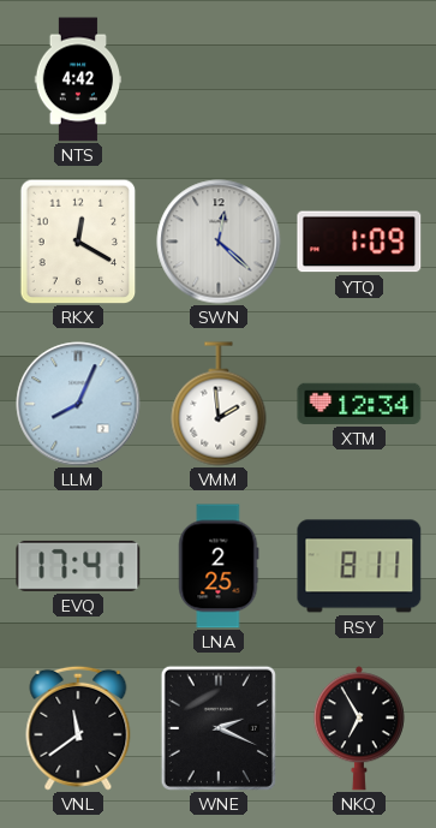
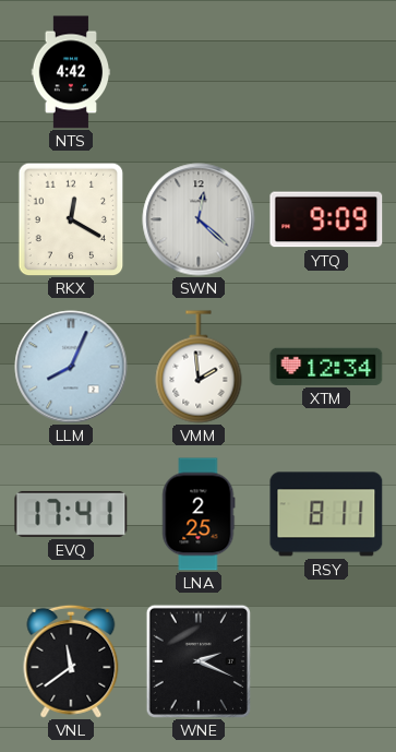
YTQ: 1:09 -> 9:09
NKQ: 6:55 -> none
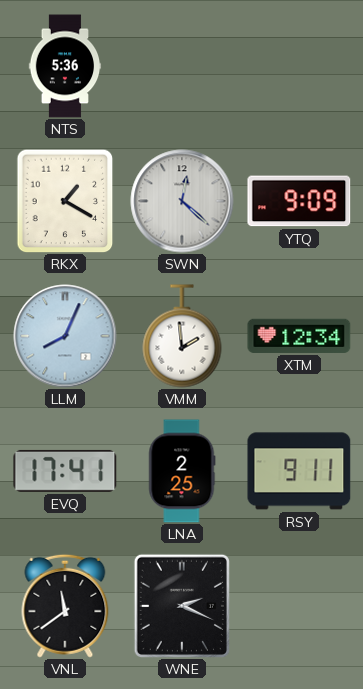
NTS: 4:42 -> 5:36
RKX: 12:20 -> 1:20
RSY: 8:11 -> 9:11
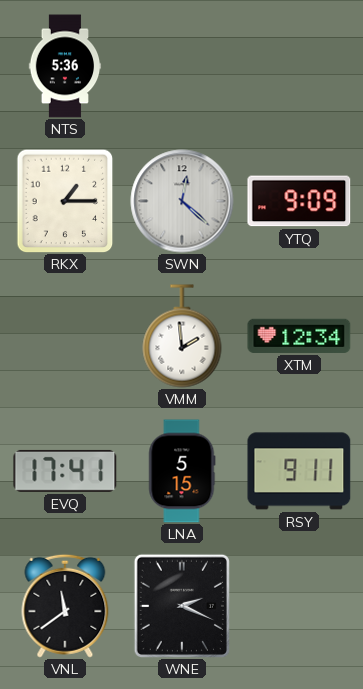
RKX: 1:20 -> 1:15
LLM: 8:04 -> none
LNA: 2:25 -> 5:15
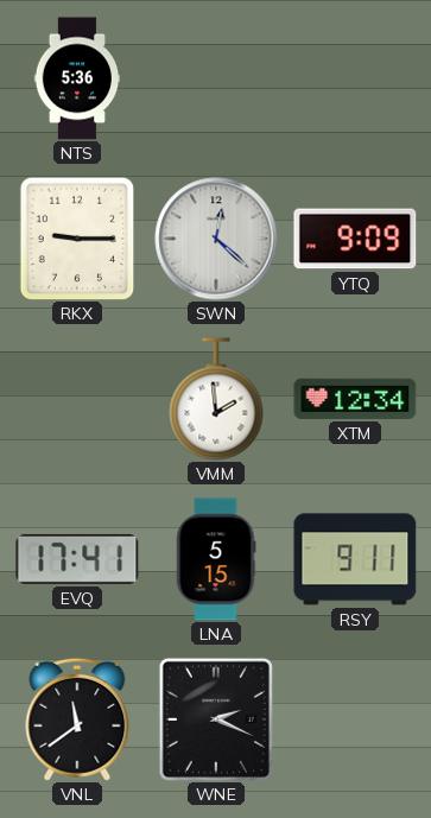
RKX: 1:15 -> 9:15
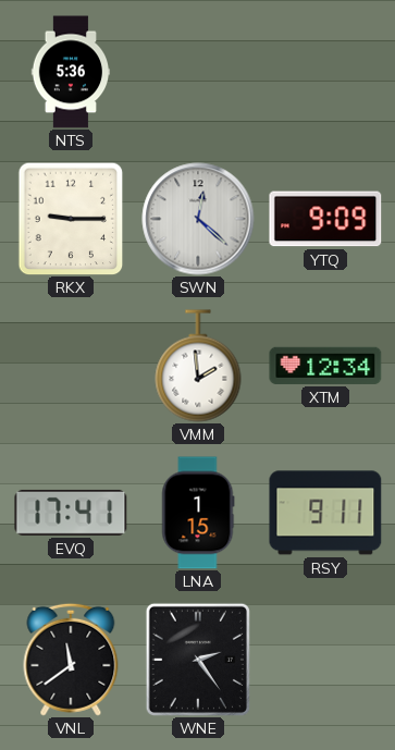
LNA: 5:15 -> 1:15
WNE: 2:19 -> 2:24
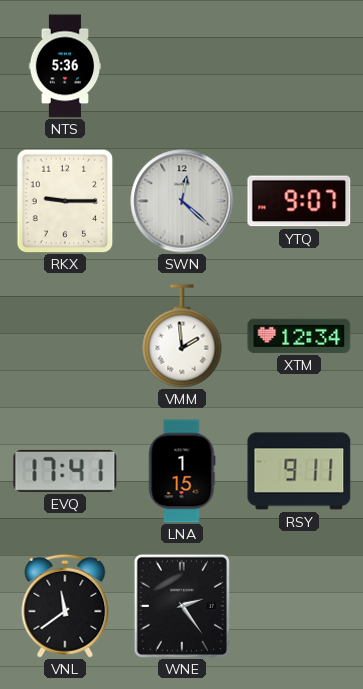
YTQ: 9:09 -> 9:07
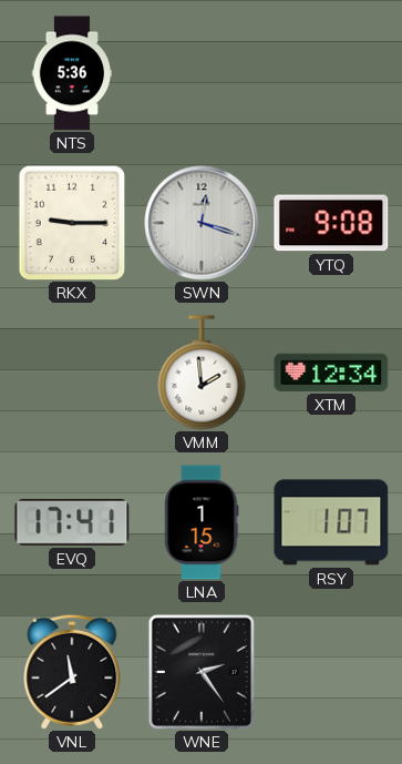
SWN: 12:22 -> 12:18
YTQ: 9:07 -> 9:08
RSY: 9:11 -> 1:07
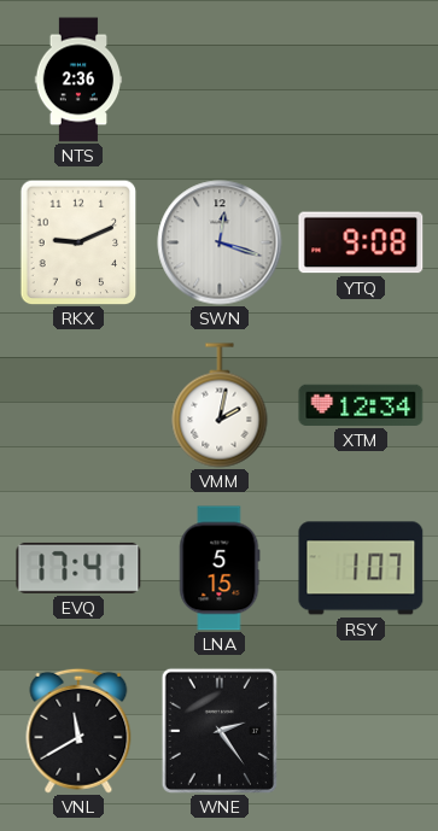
NTS: 5:36 -> 2:36
RKX: 9:15 -> 9:11
VMM: 1:59 -> 2:02
LNA: 1:15 -> 5:15
VNL: 11:39 -> 11:40
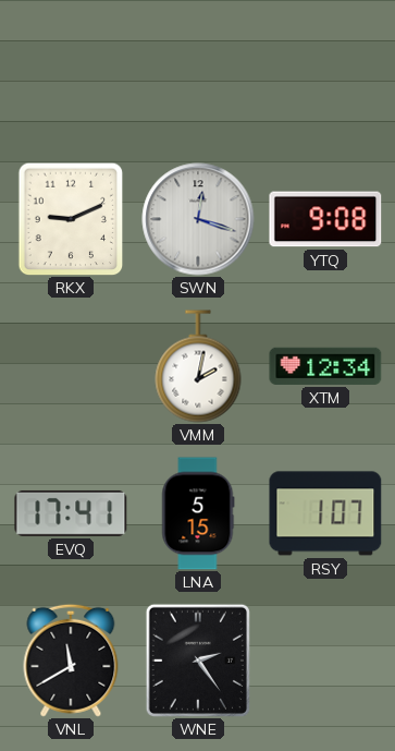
NTS: 2:36 -> none
